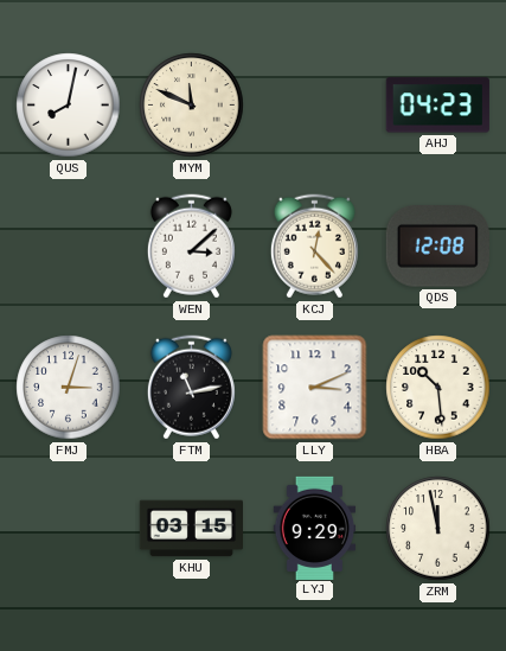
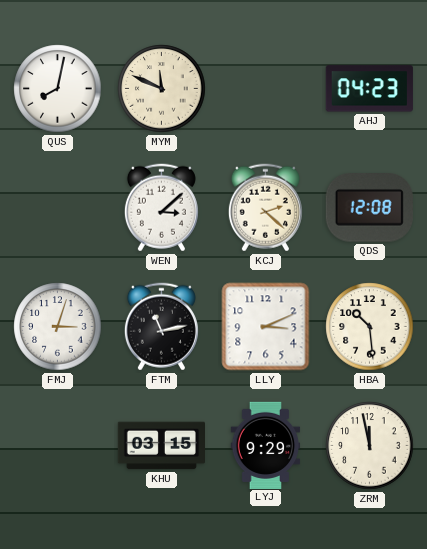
KCJ: 12:23 -> 2:22
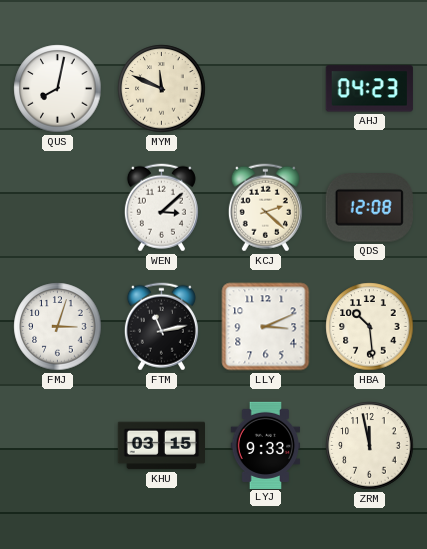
LYJ: 9:29 -> 9:33
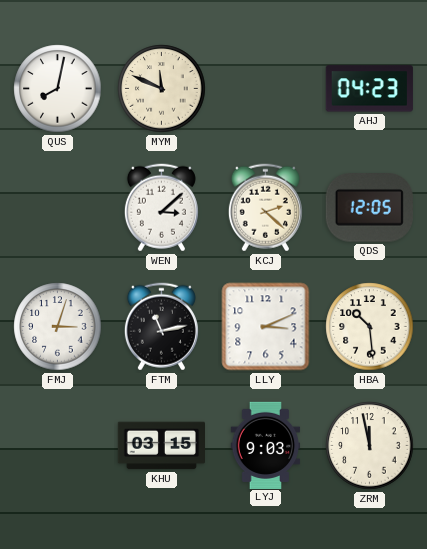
QDS: 12:08 -> 12:05
LYJ: 9:33 -> 9:03
